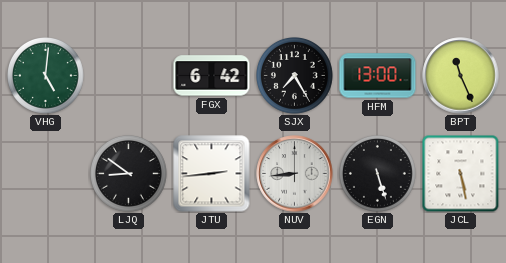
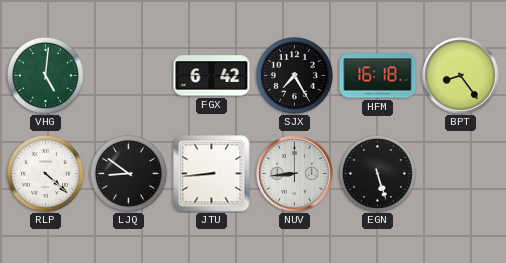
HFM: 13:00 -> 16:18
BPT: 11:26 -> 8:24
RLP: none -> 4:22
JTU: 2:44 -> 8:44
JCL: 5:28 -> none
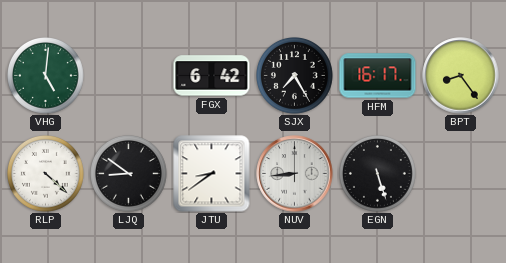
HFM: 16:18 -> 16:17
JTU: 8:44 -> 8:39
